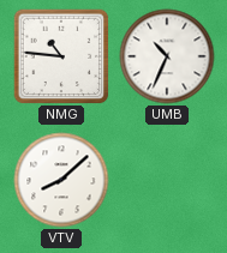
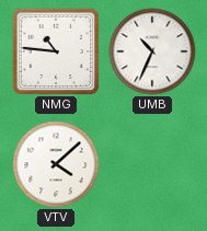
VTV: 8:08 -> 4:08
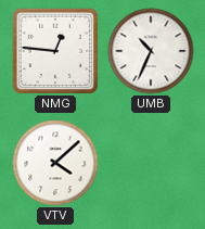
NMG: 10:46 -> 12:46
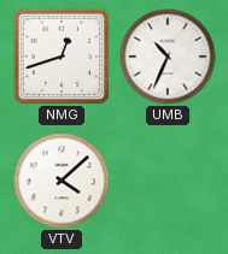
NMG: 12:46 -> 12:42
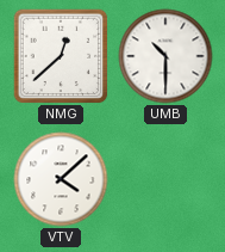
NMG: 12:42 -> 12:38
UMB: 10:34 -> 10:30
